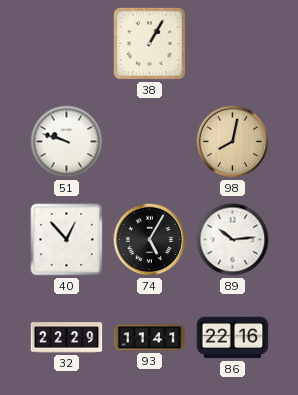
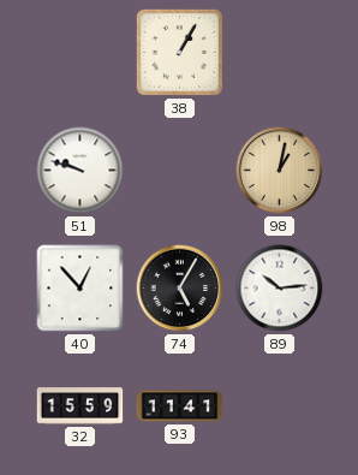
98: 8:02 -> 1:02
32: 22:29 -> 15:59
86: 22:16 -> none
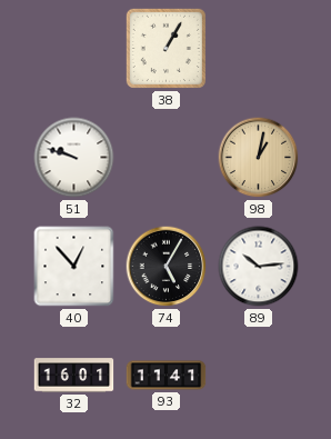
32: 15:59 -> 16:01
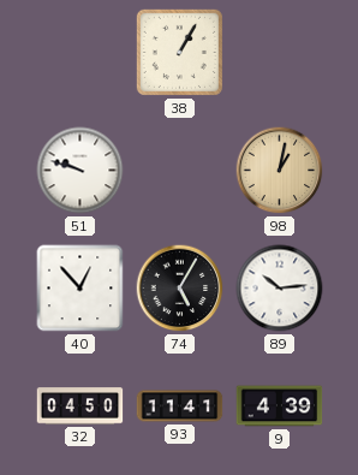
32: 16:01 -> 04:50
9: none -> 4:39
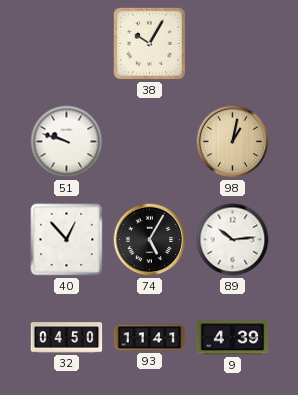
38: 1:05 -> 10:05
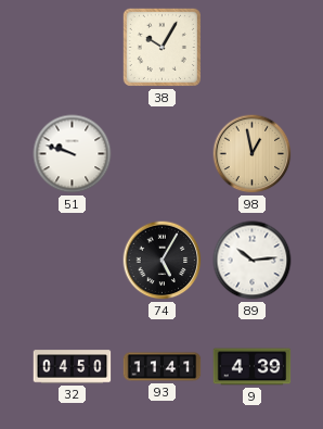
98: 1:02 -> 12:58
40: 12:53 -> none
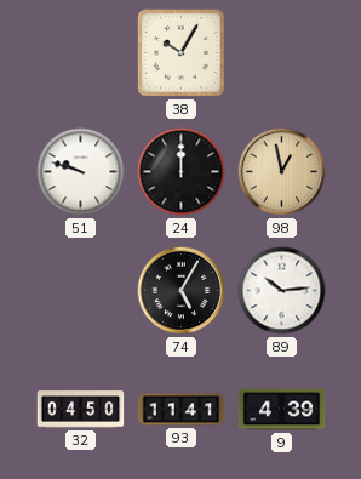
24: none -> 12:00
